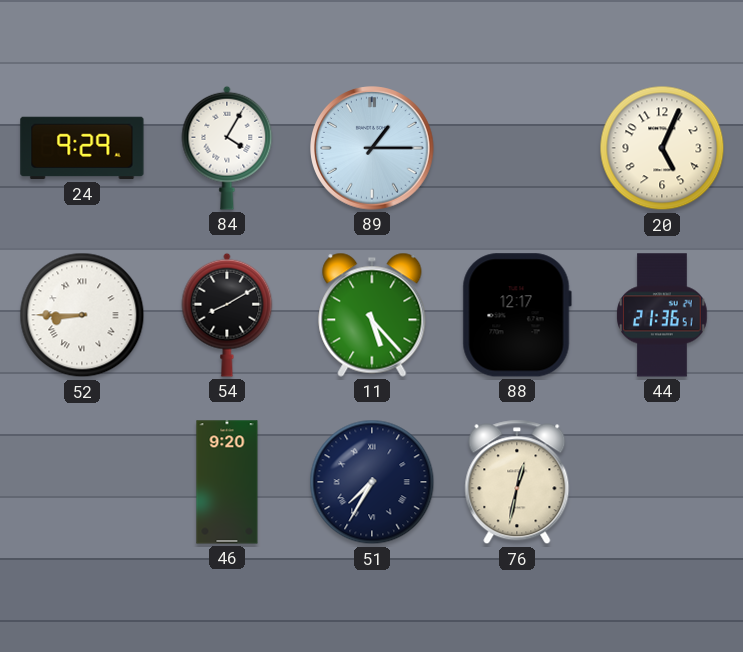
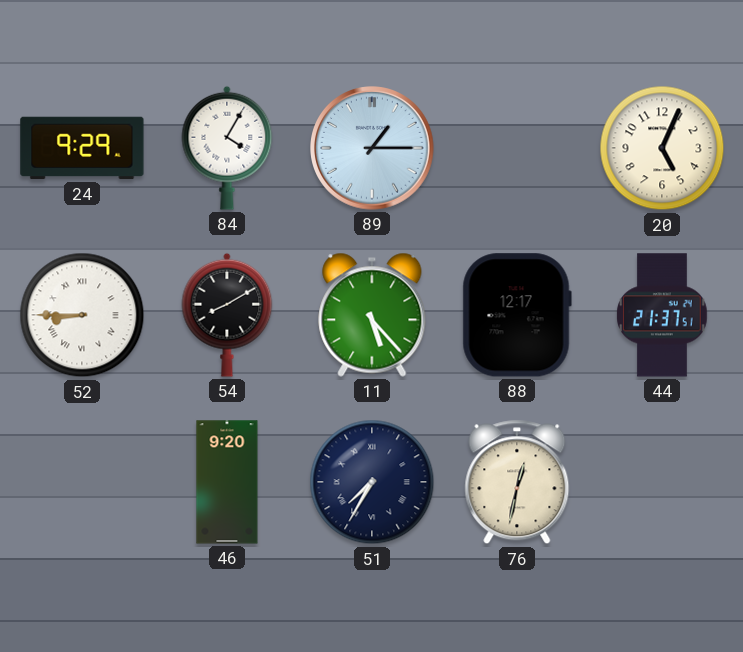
44: 21:36 -> 21:37
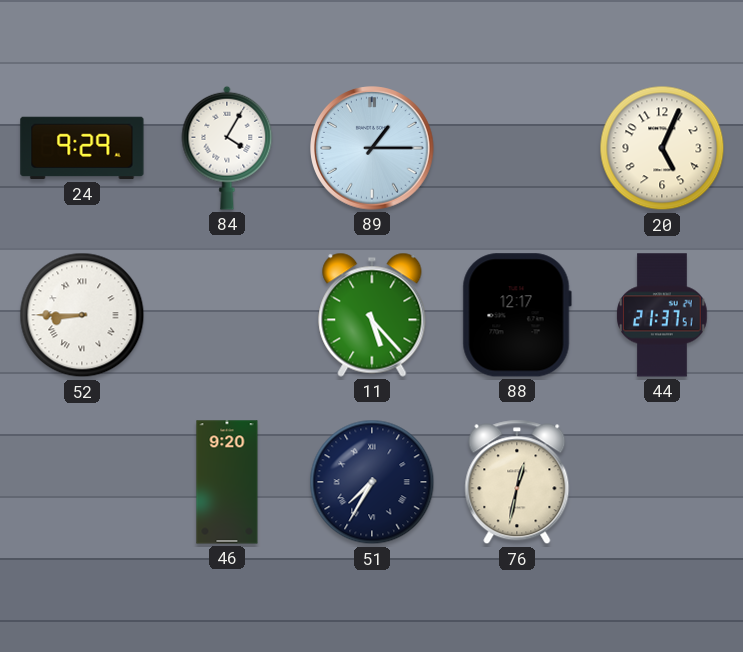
54: 8:10 -> none
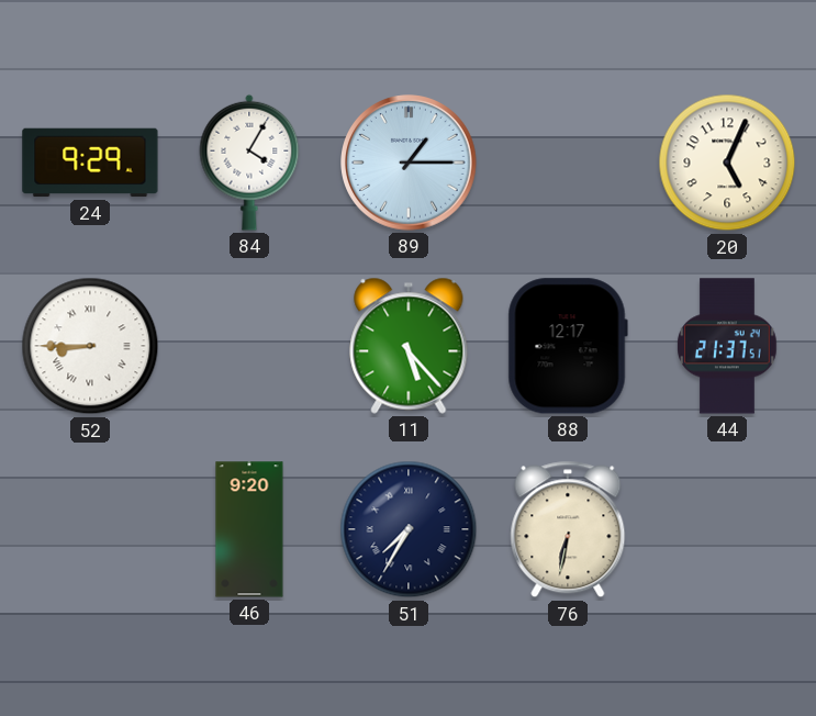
76: 12:32 -> 6:32
